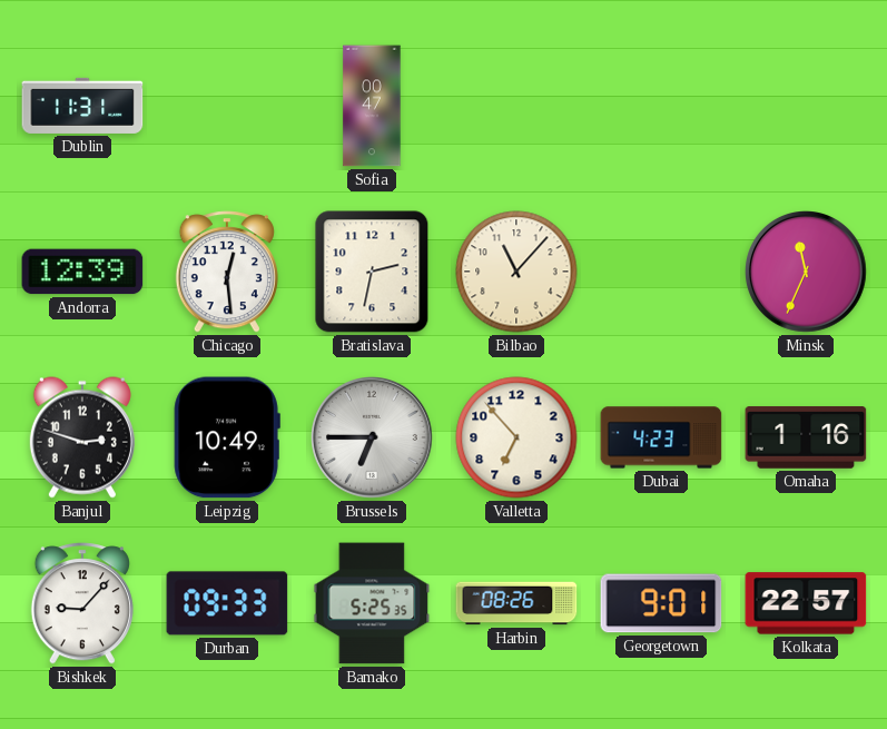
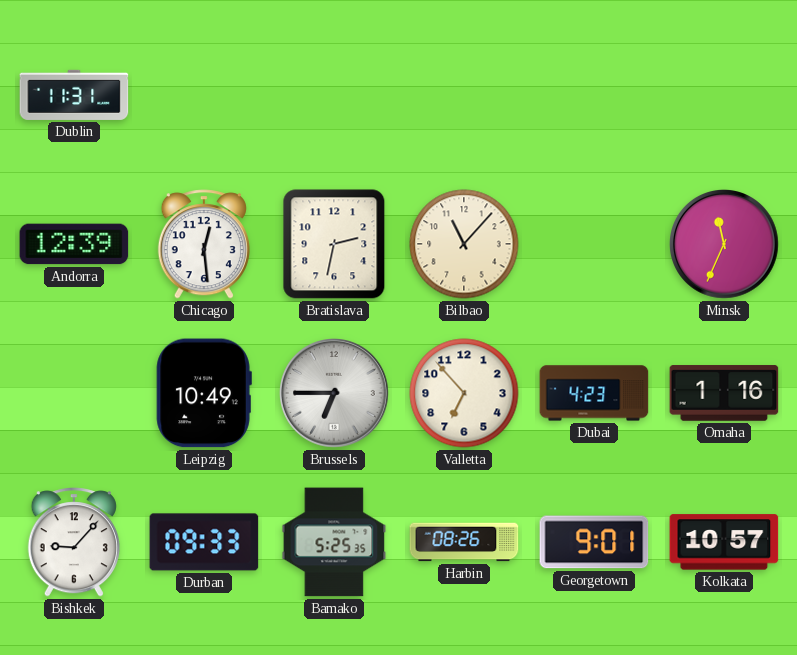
Sofia: 00:47 -> none
Banjul: 2:48 -> none
Kolkata: 22:57 -> 10:57
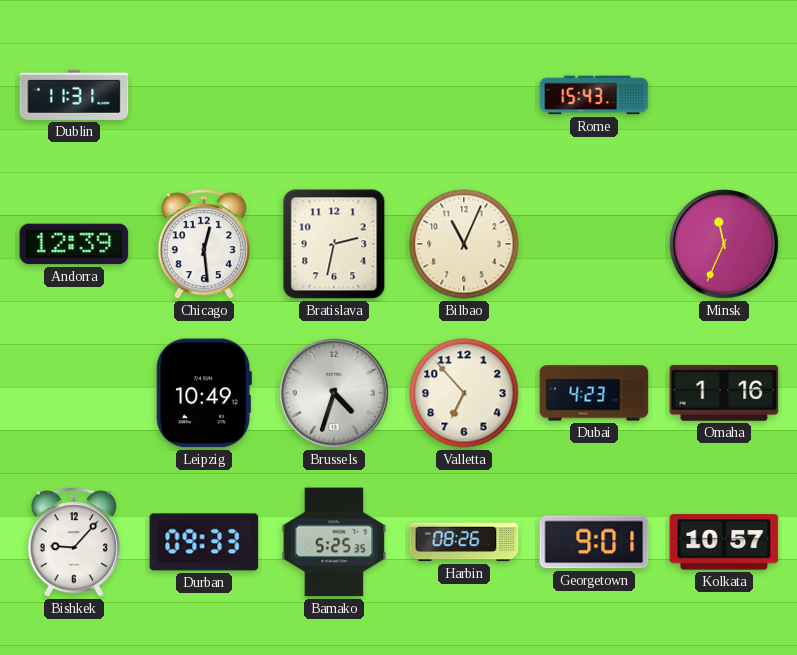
Rome: none -> 15:43
Bilbao: 11:07 -> 11:04
Brussels: 6:45 -> 4:33
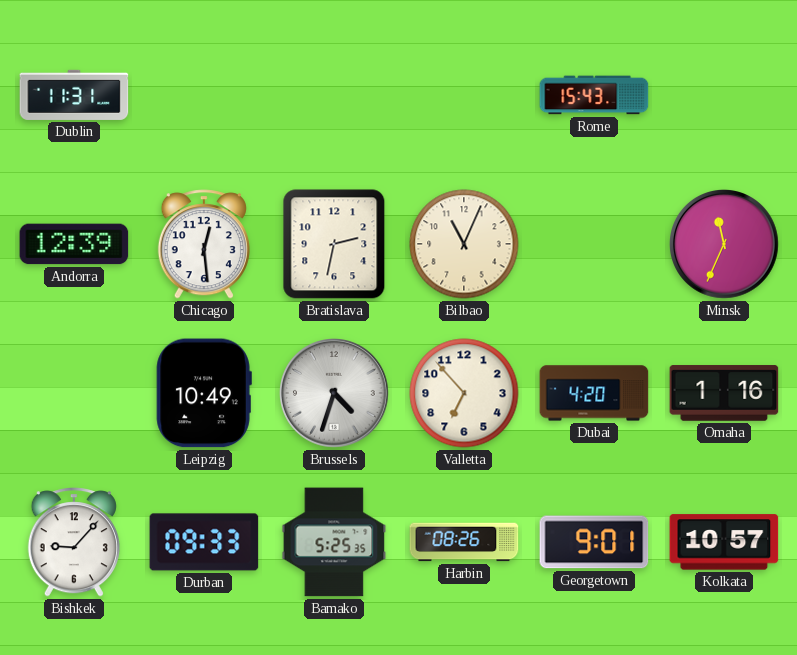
Dubai: 4:23 -> 4:20
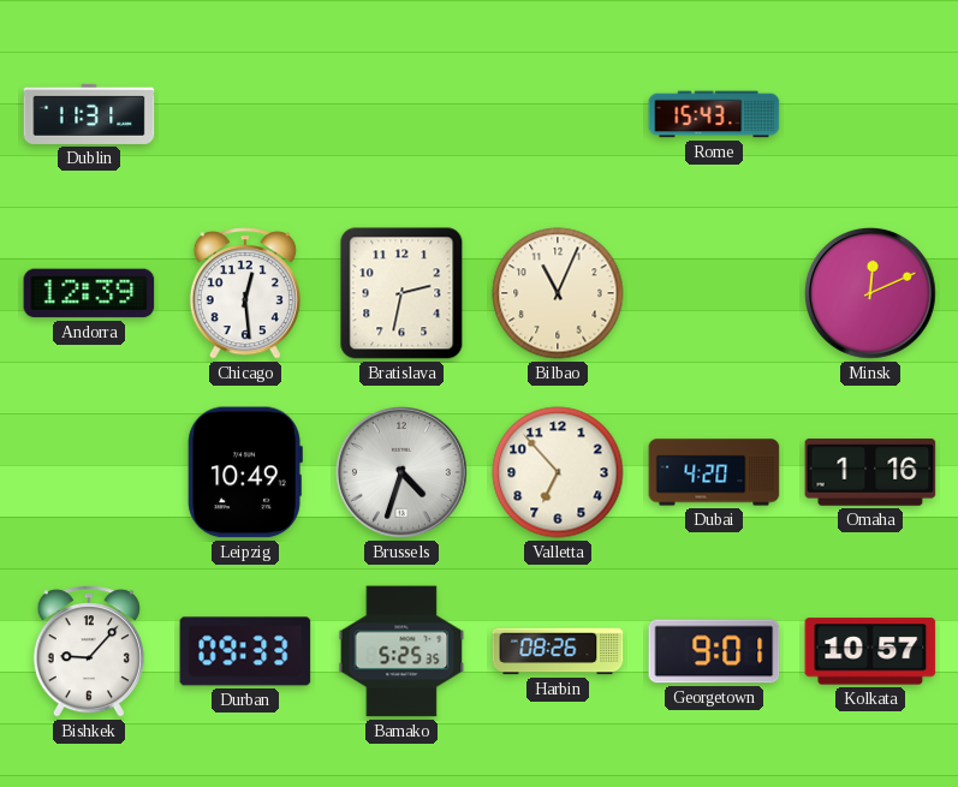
Minsk: 11:34 -> 12:11
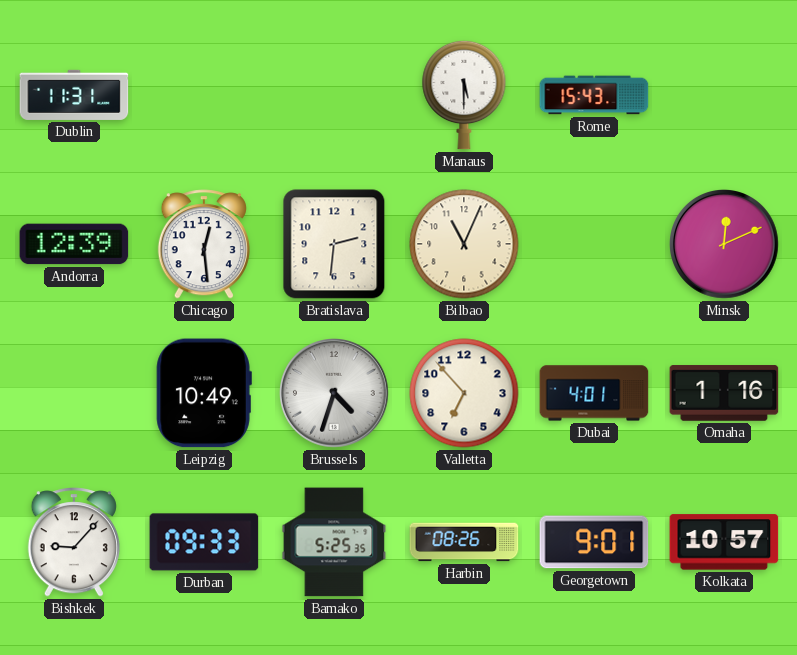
Manaus: none -> 5:30
Bratislava: 2:32 -> 2:31
Dubai: 4:20 -> 4:01
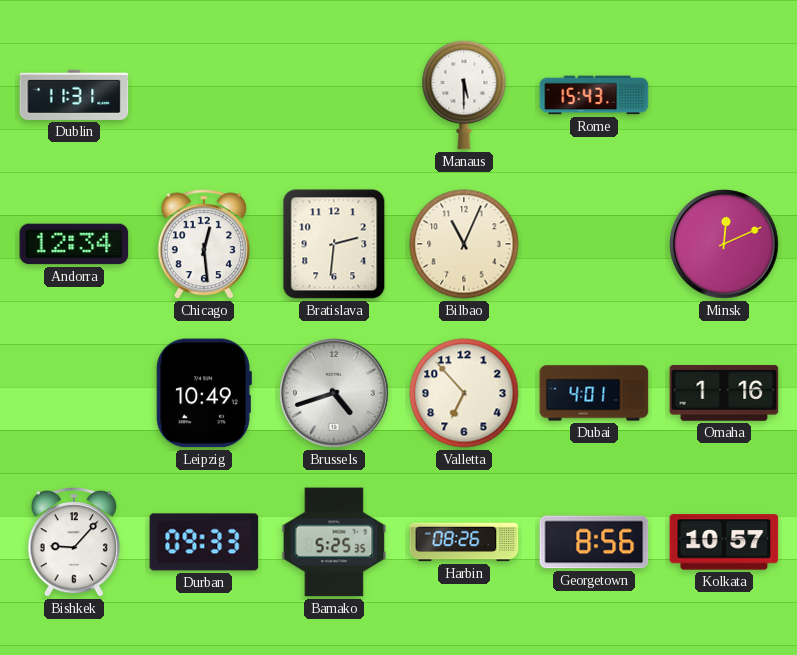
Andorra: 12:39 -> 12:34
Brussels: 4:33 -> 4:42
Georgetown: 9:01 -> 8:56
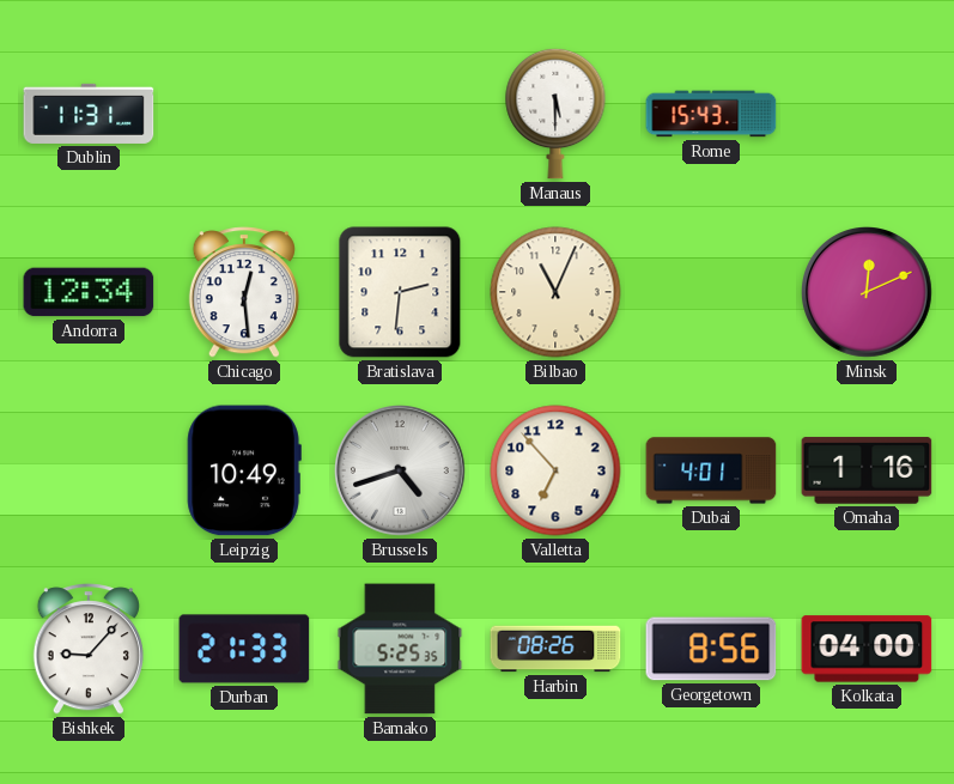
Durban: 09:33 -> 21:33
Kolkata: 10:57 -> 04:00
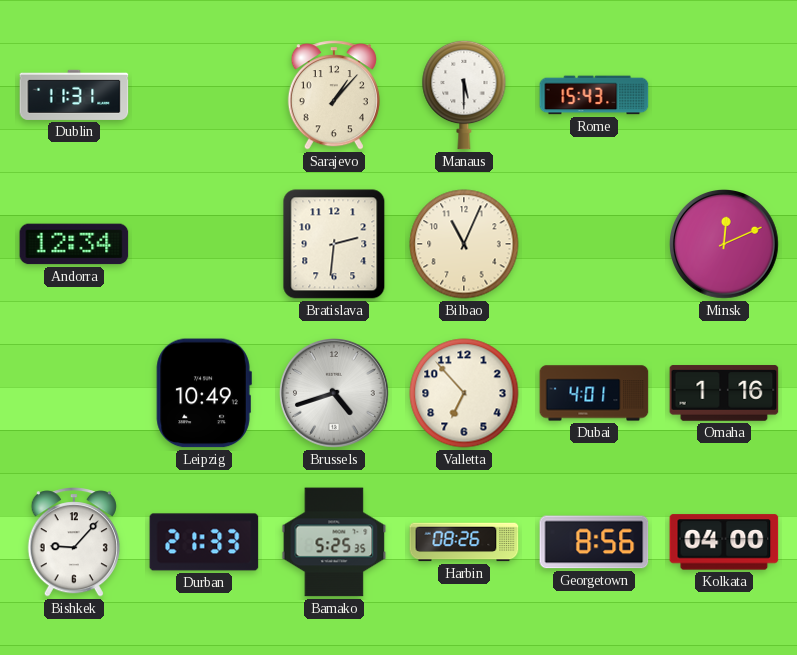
Sarajevo: none -> 1:07
Chicago: 12:29 -> none
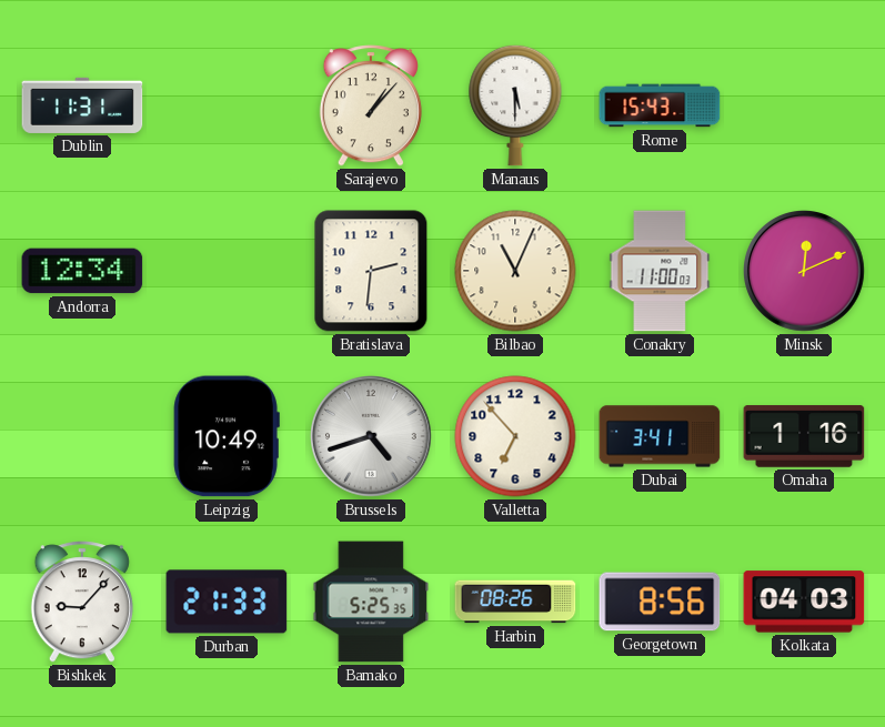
Conakry: none -> 11:00
Dubai: 4:01 -> 3:41
Kolkata: 04:00 -> 04:03
